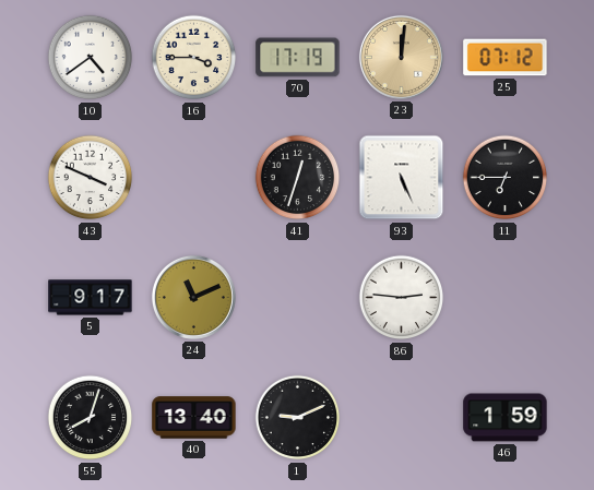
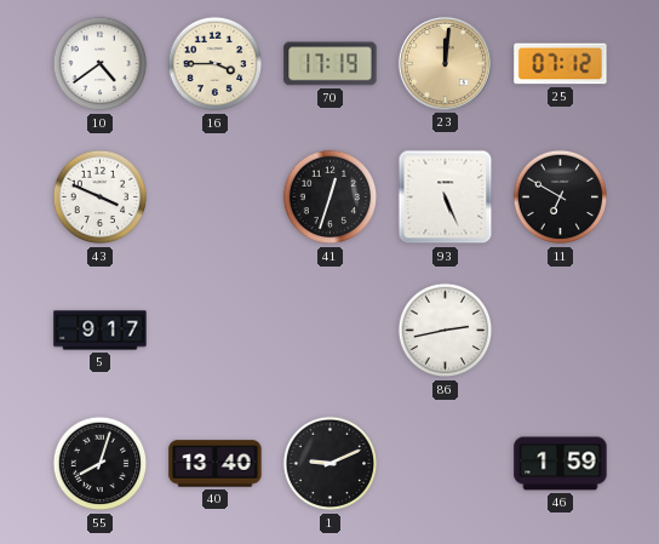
11: 6:45 -> 6:50
24: 11:11 -> none
86: 2:46 -> 2:43
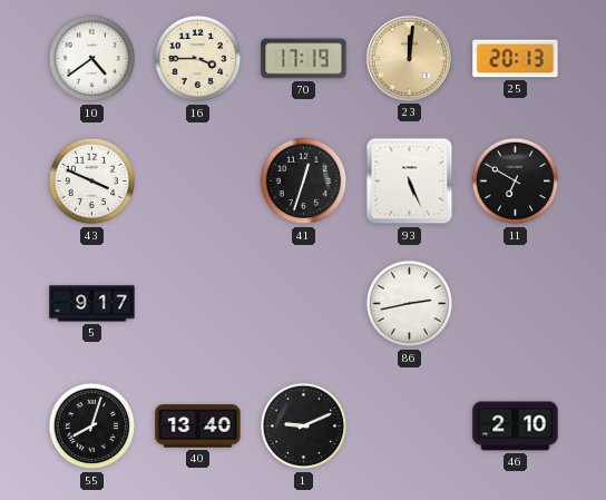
25: 07:12 -> 20:13
46: 1:59 -> 2:10
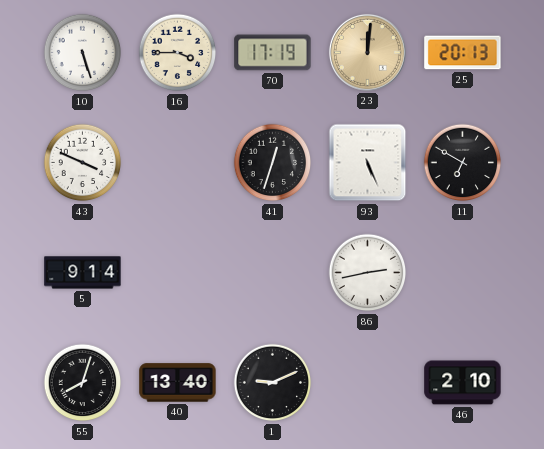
10: 4:39 -> 5:27
5: 9:17 -> 9:14
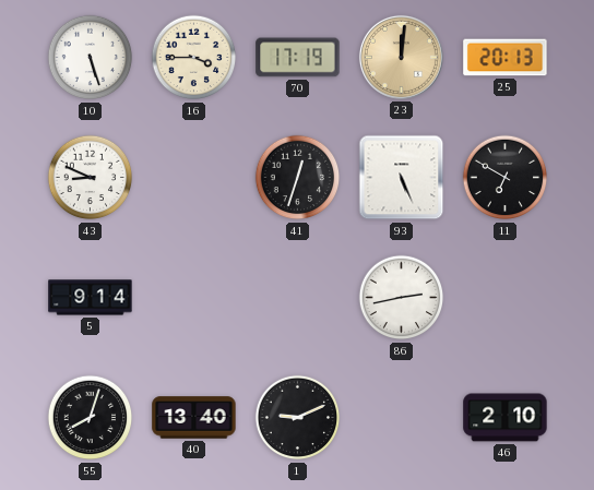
43: 3:49 -> 8:49
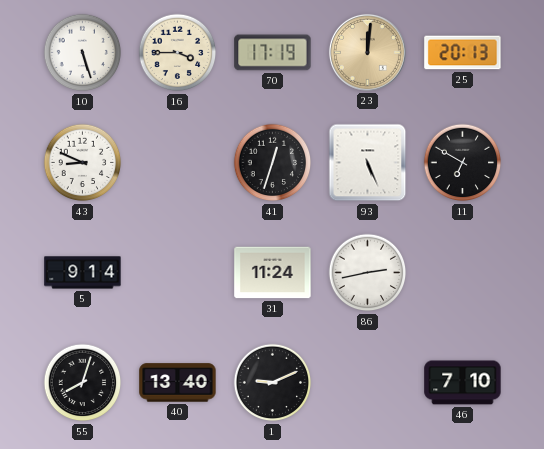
31: none -> 11:24
46: 2:10 -> 7:10
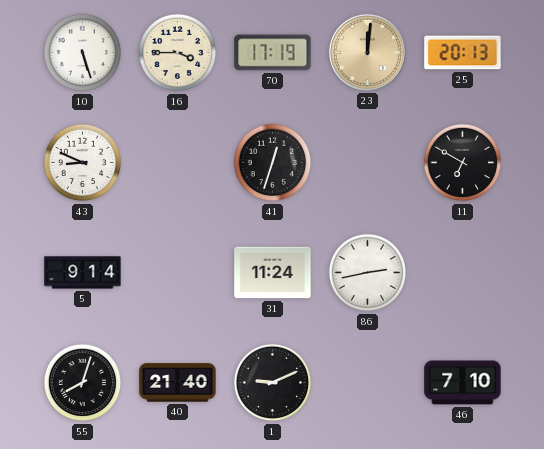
93: 5:26 -> none
40: 13:40 -> 21:40
